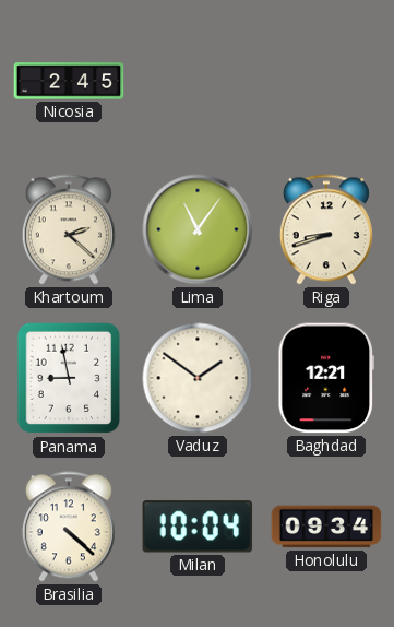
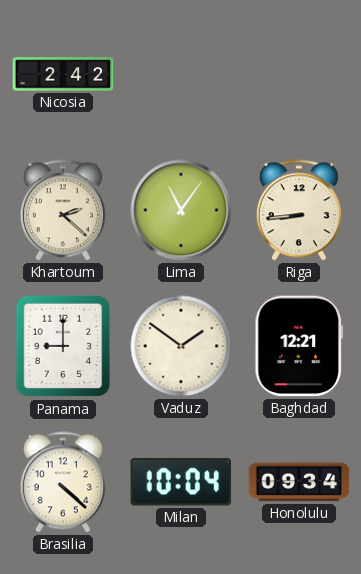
Nicosia: 2:45 -> 2:42
Riga: 8:42 -> 8:44
Panama: 8:58 -> 9:00
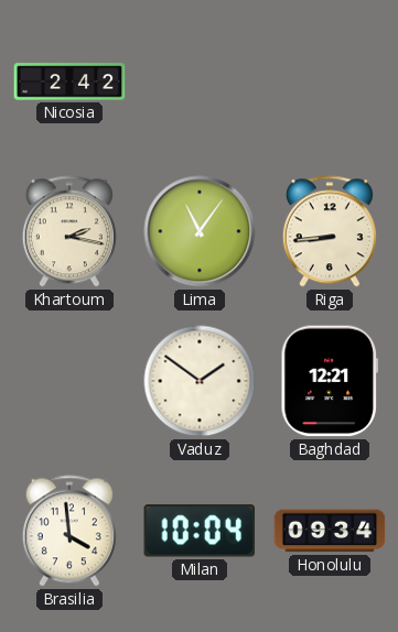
Khartoum: 2:22 -> 2:17
Panama: 9:00 -> none
Brasilia: 4:22 -> 3:59
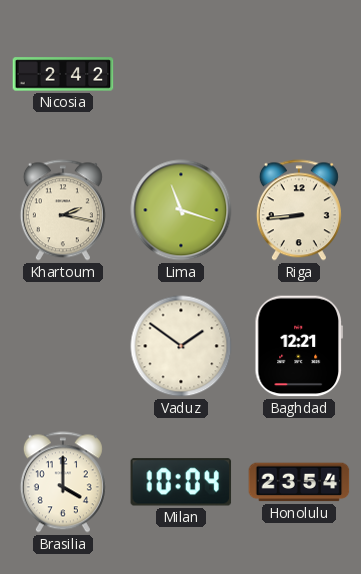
Lima: 11:06 -> 11:18
Brasilia: 3:59 -> 4:00
Honolulu: 09:34 -> 23:54
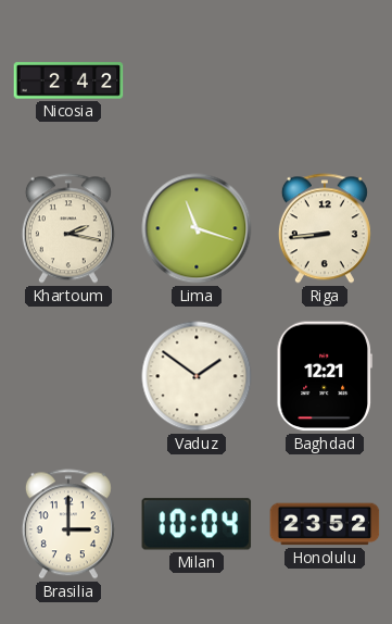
Brasilia: 4:00 -> 3:00
Honolulu: 23:54 -> 23:52
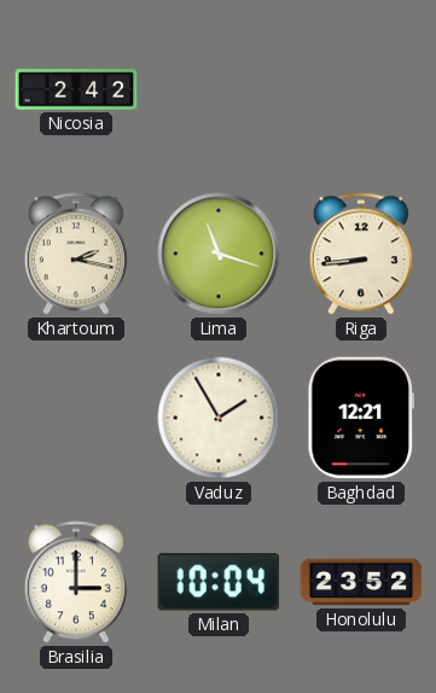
Vaduz: 1:51 -> 1:55
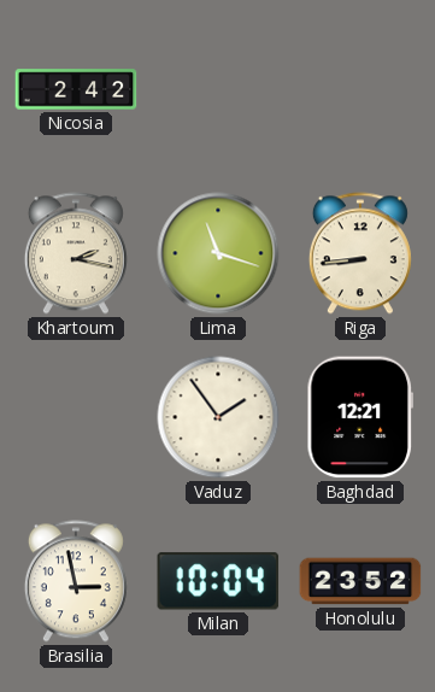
Vaduz: 1:55 -> 1:54
Brasilia: 3:00 -> 2:58
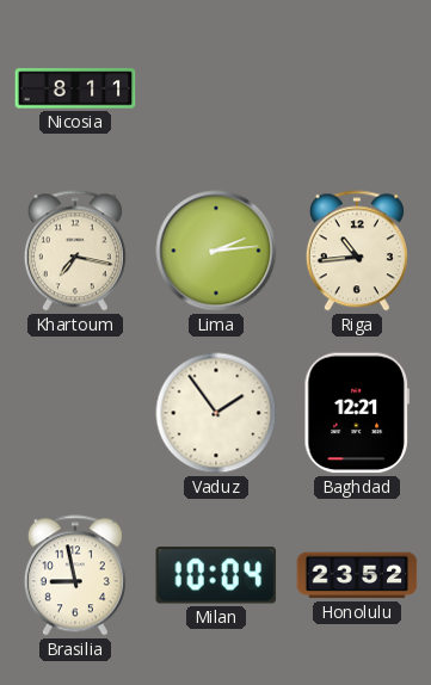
Nicosia: 2:42 -> 8:11
Khartoum: 2:17 -> 7:17
Lima: 11:18 -> 2:14
Riga: 8:44 -> 10:44
Brasilia: 2:58 -> 8:58
